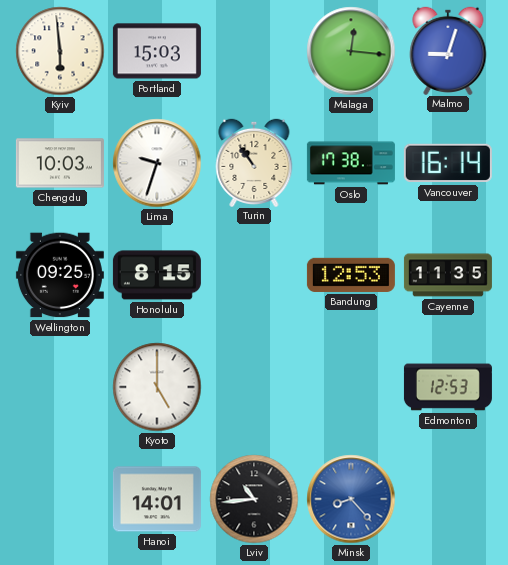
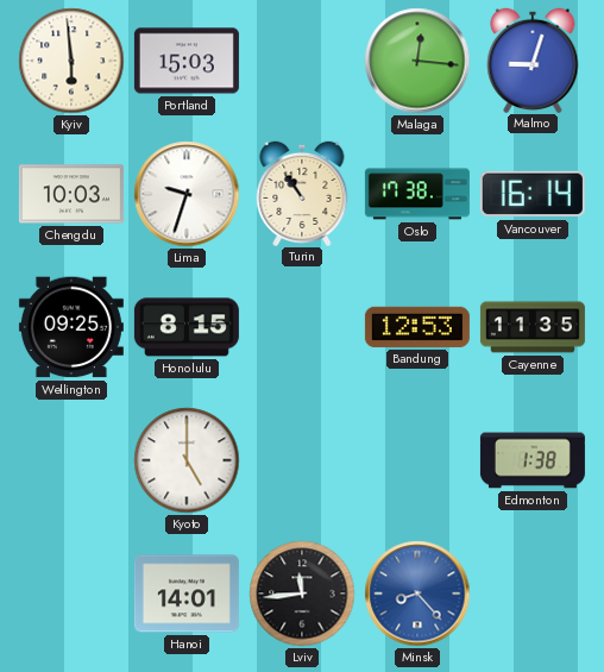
Edmonton: 12:53 -> 1:38
Lviv: 10:44 -> 11:44
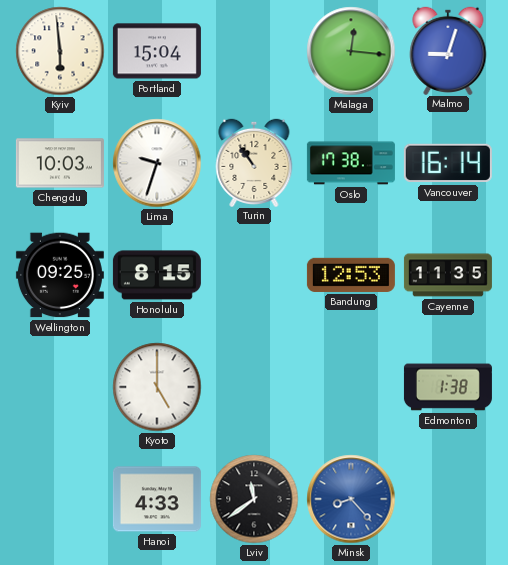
Portland: 15:03 -> 15:04
Hanoi: 14:01 -> 4:33
Lviv: 11:44 -> 11:39
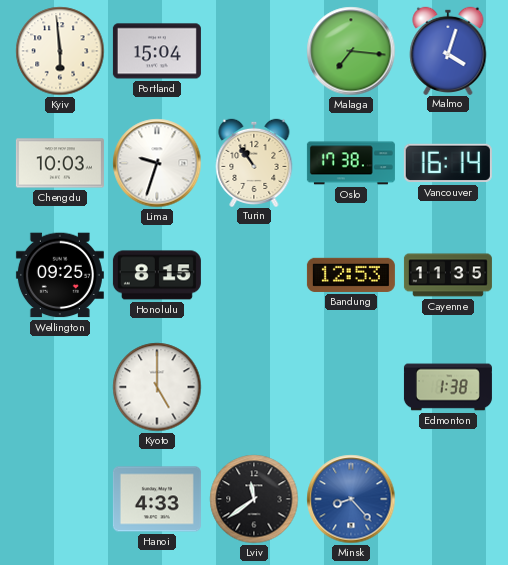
Malaga: 12:16 -> 7:16
Malmo: 9:03 -> 4:03
